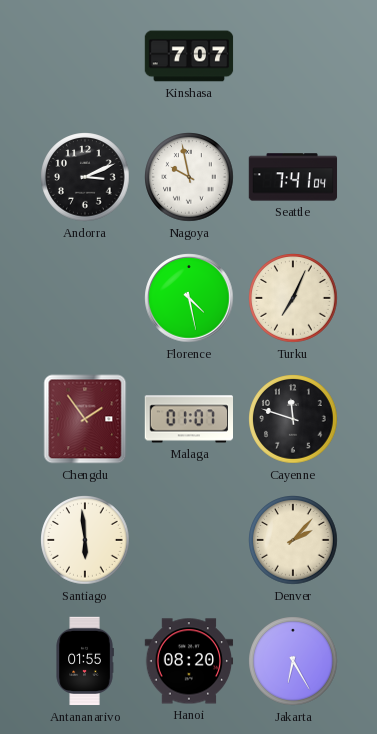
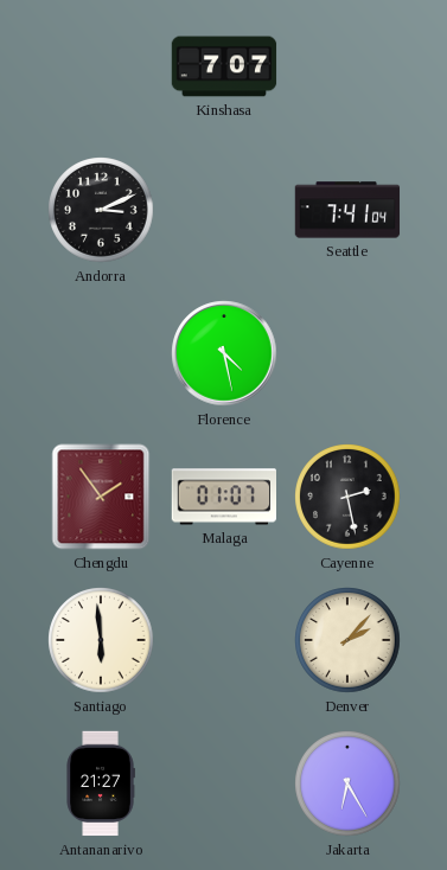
Nagoya: 9:58 -> none
Turku: 7:04 -> none
Cayenne: 11:48 -> 2:28
Antananarivo: 01:55 -> 21:27
Hanoi: 08:20 -> none
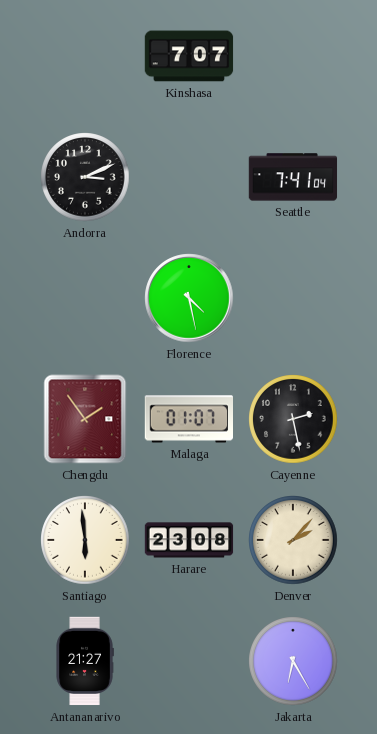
Harare: none -> 23:08
